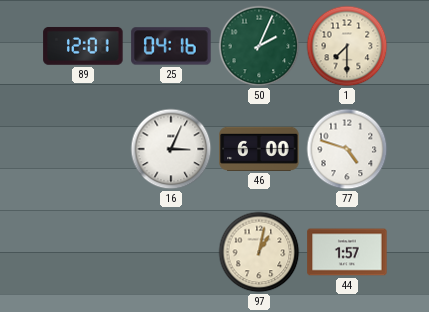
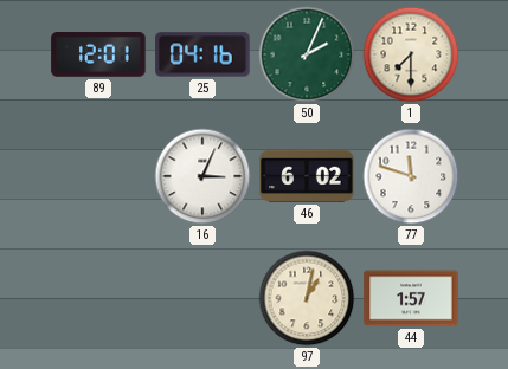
46: 6:00 -> 6:02
77: 4:48 -> 11:48
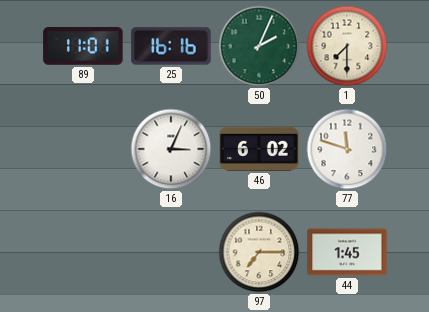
89: 12:01 -> 11:01
25: 04:16 -> 16:16
97: 1:02 -> 7:15
44: 1:57 -> 1:45
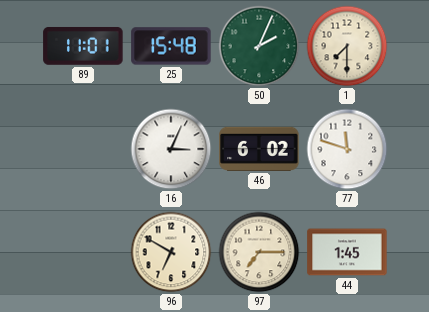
25: 16:16 -> 15:48
96: none -> 6:50
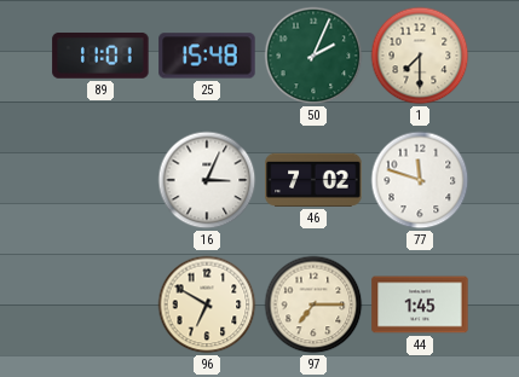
46: 6:02 -> 7:02
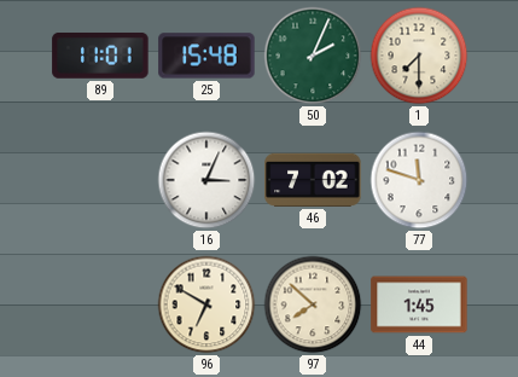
97: 7:15 -> 7:52
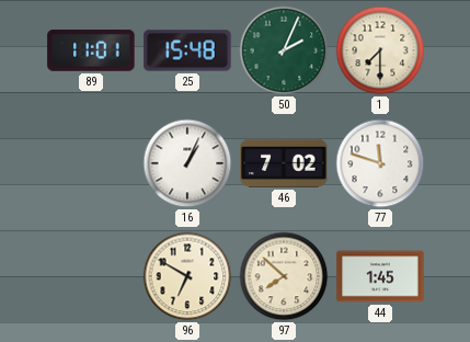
16: 3:04 -> 1:04
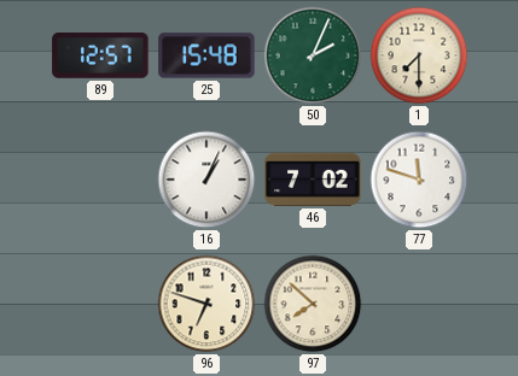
89: 11:01 -> 12:57
96: 6:50 -> 6:48
44: 1:45 -> none
